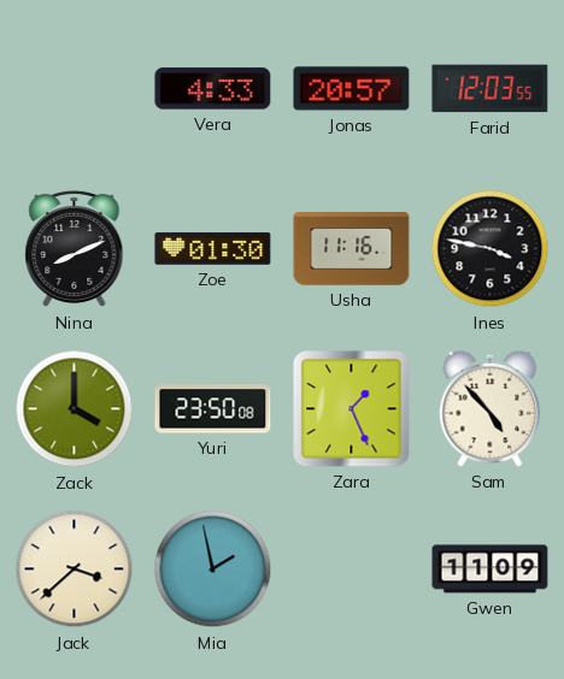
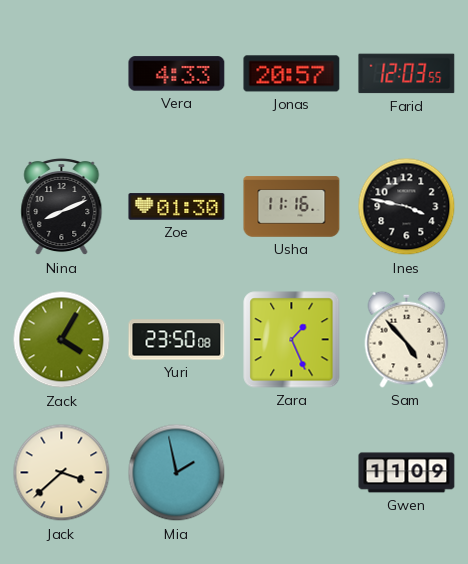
Zack: 4:00 -> 4:05
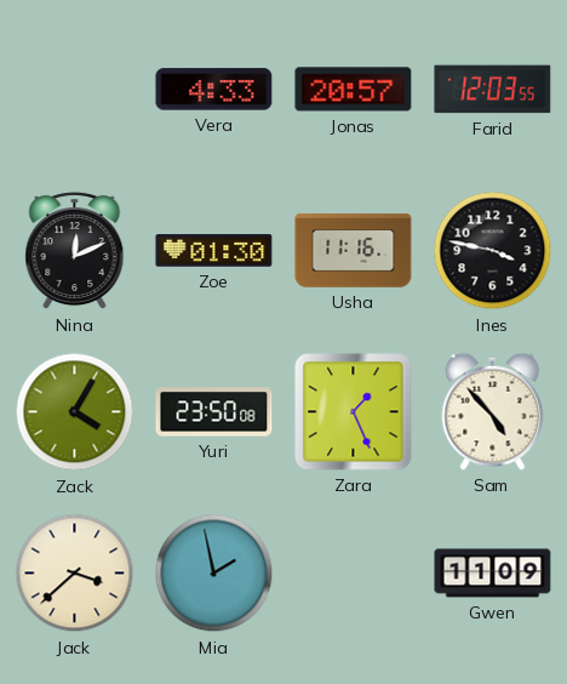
Nina: 8:11 -> 12:11
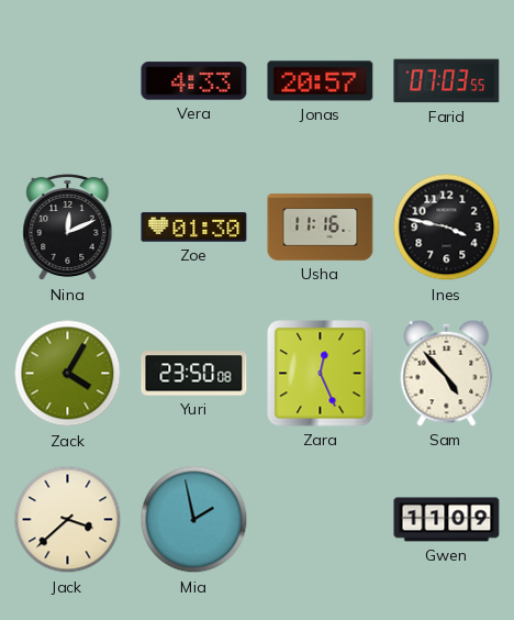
Farid: 12:03 -> 07:03
Zara: 1:26 -> 12:26
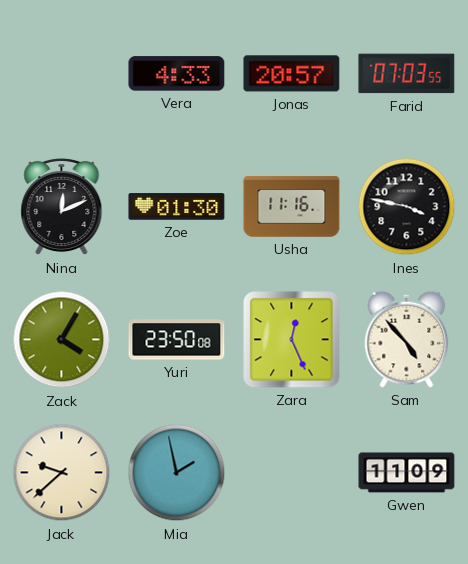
Jack: 3:38 -> 9:38
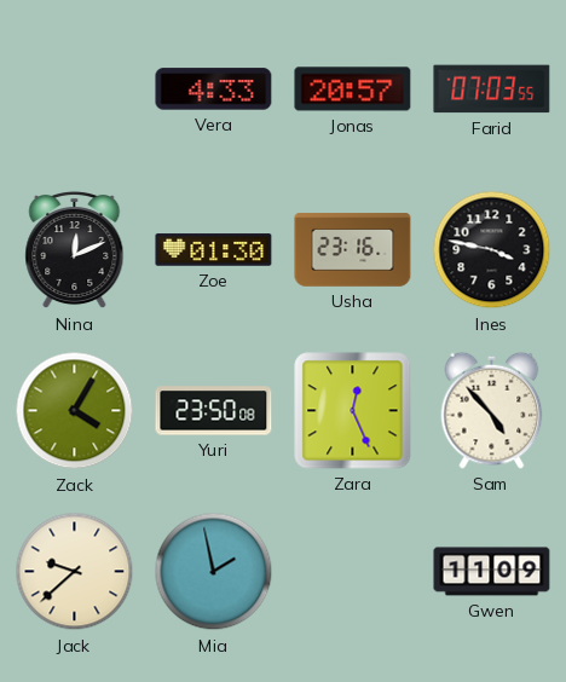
Usha: 11:16 -> 23:16
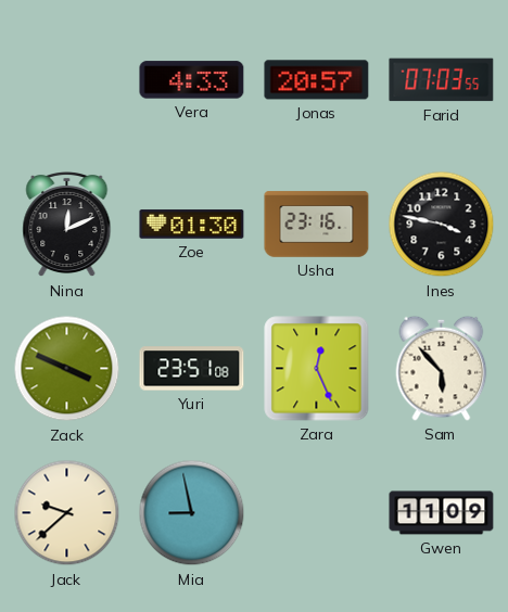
Zack: 4:05 -> 3:49
Yuri: 23:50 -> 23:51
Sam: 4:53 -> 5:53
Mia: 1:58 -> 8:58
